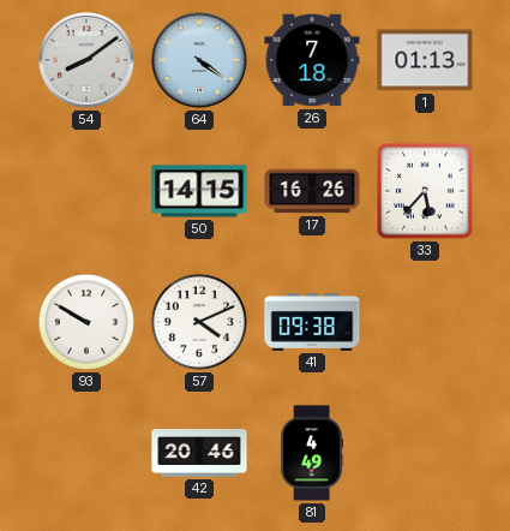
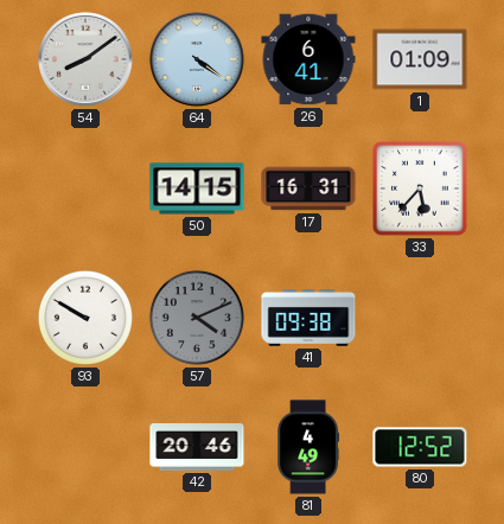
26: 7:18 -> 6:41
1: 01:13 -> 01:09
17: 16:26 -> 16:31
57 dial: white -> grey
80: none -> 12:52
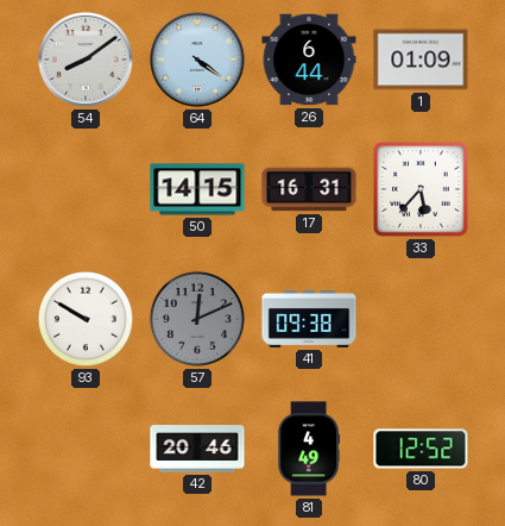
26: 6:41 -> 6:44
57: 4:11 -> 12:11
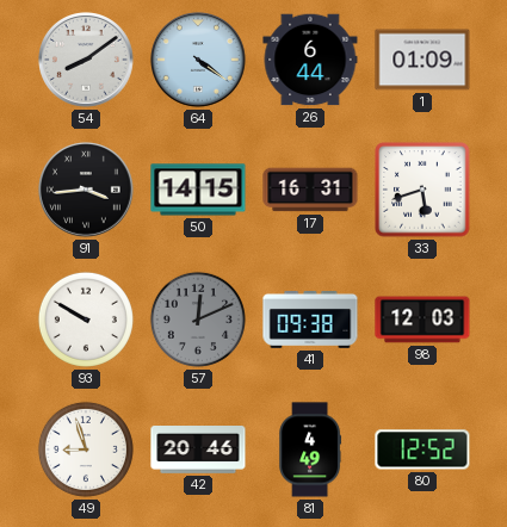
91: none -> 3:44
33: 5:37 -> 5:42
98: none -> 12:03
49: none -> 8:57
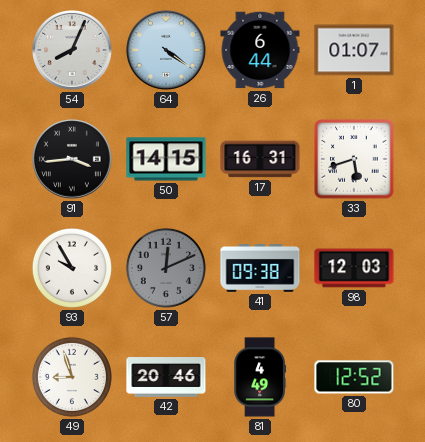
54: 8:09 -> 8:04
1: 01:09 -> 01:07
93: 9:50 -> 9:55
